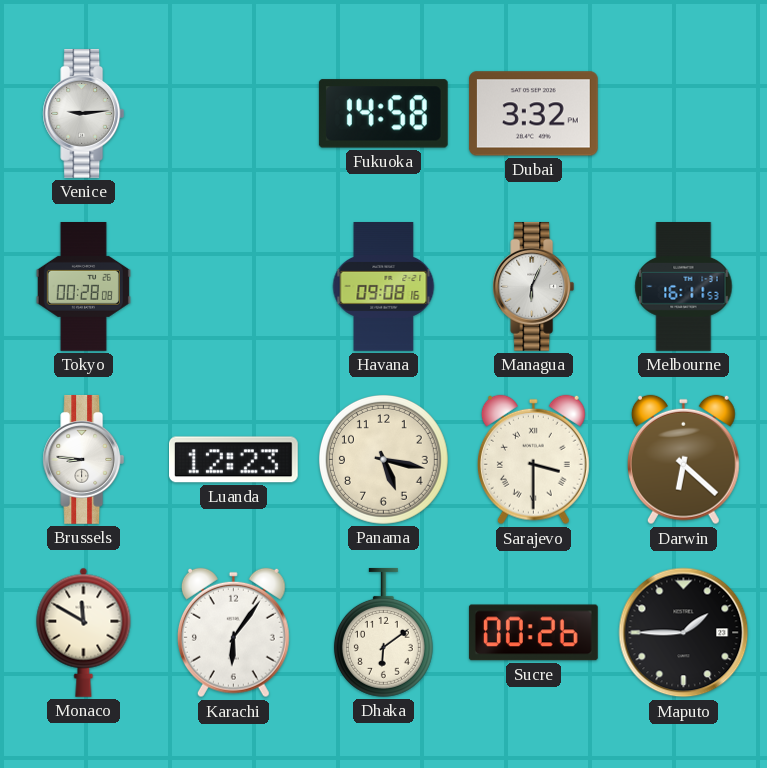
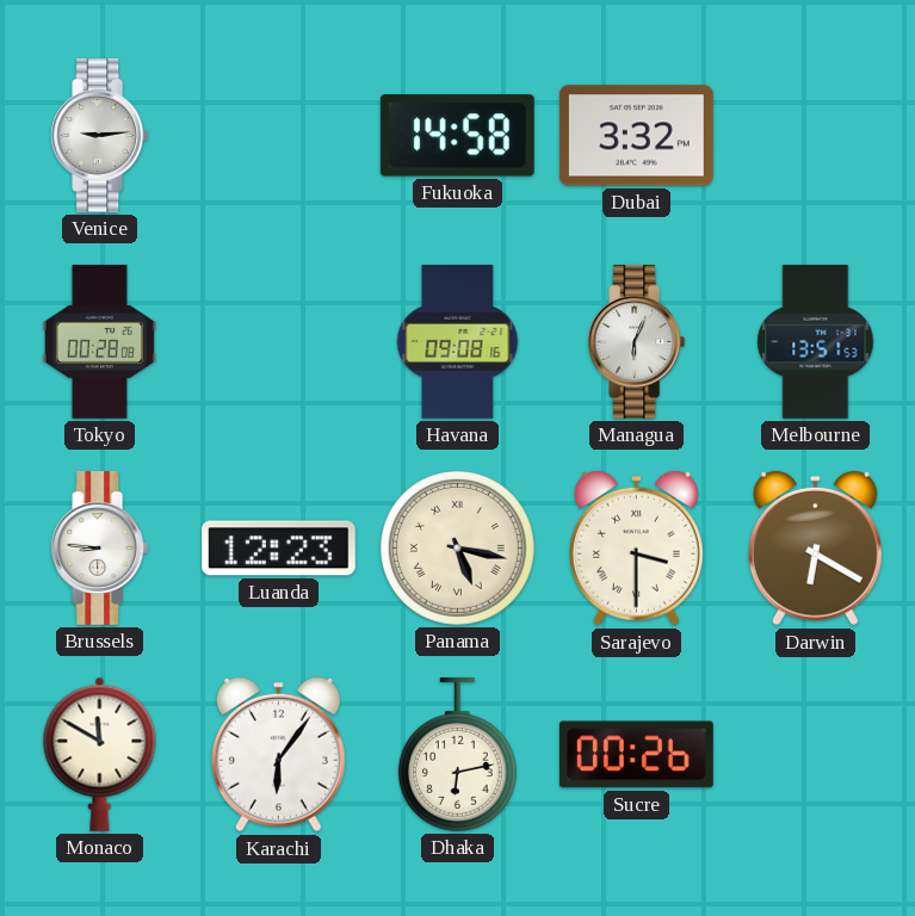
Melbourne: 16:11 -> 13:51
Panama numerals: Arabic -> Roman
Darwin: 6:22 -> 6:20
Dhaka: 6:09 -> 6:13
Maputo: 1:45 -> none
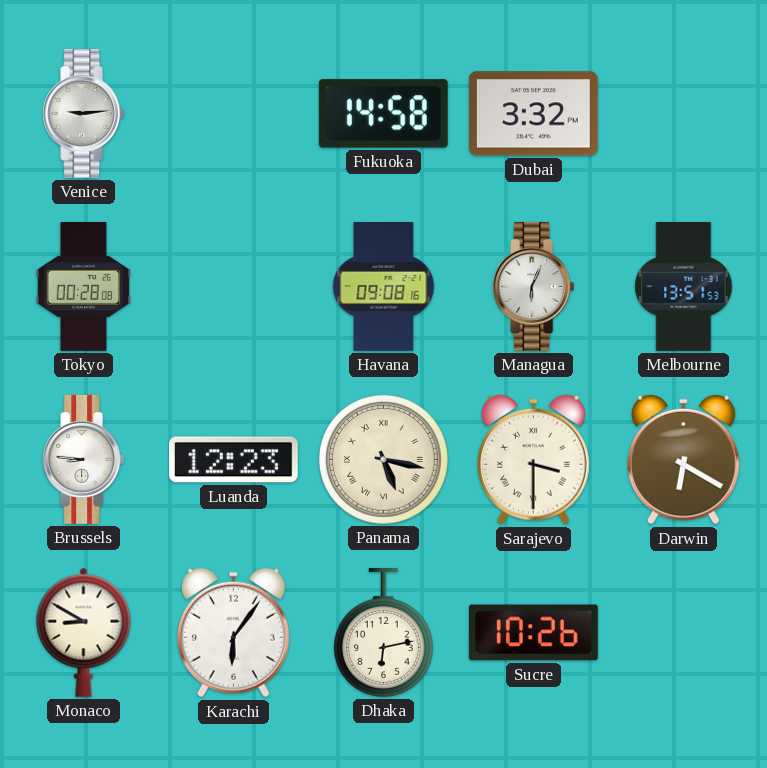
Monaco: 11:50 -> 8:50
Sucre: 00:26 -> 10:26
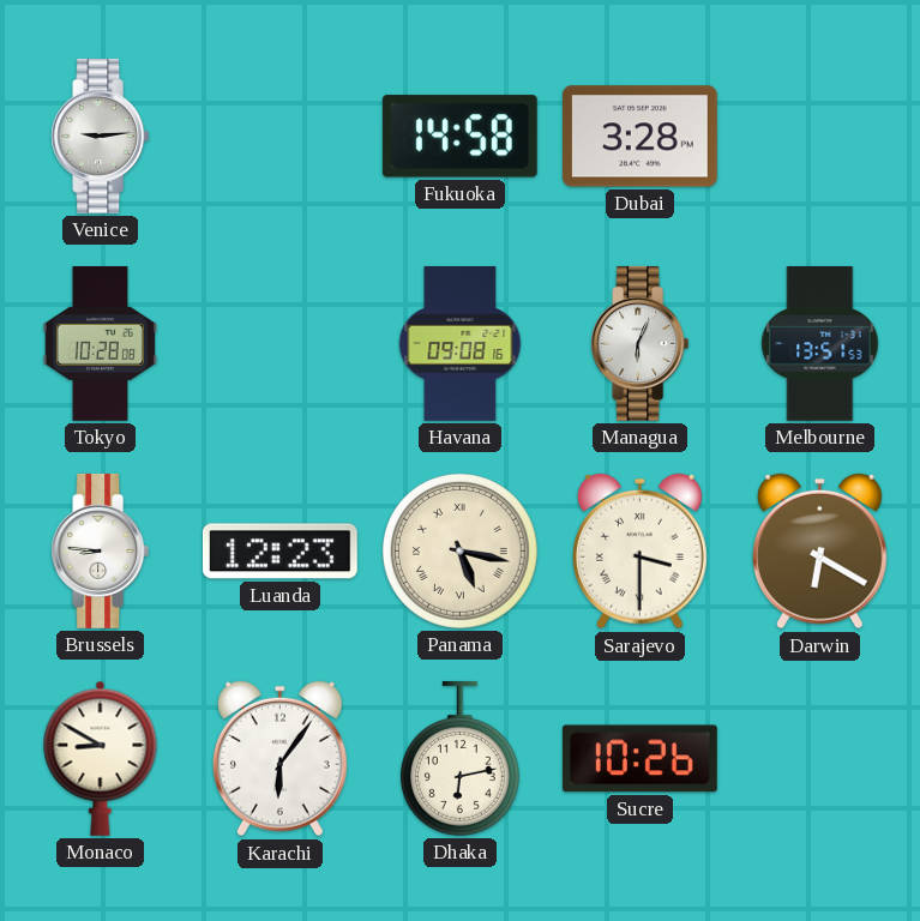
Dubai: 3:32 -> 3:28
Tokyo: 00:28 -> 10:28
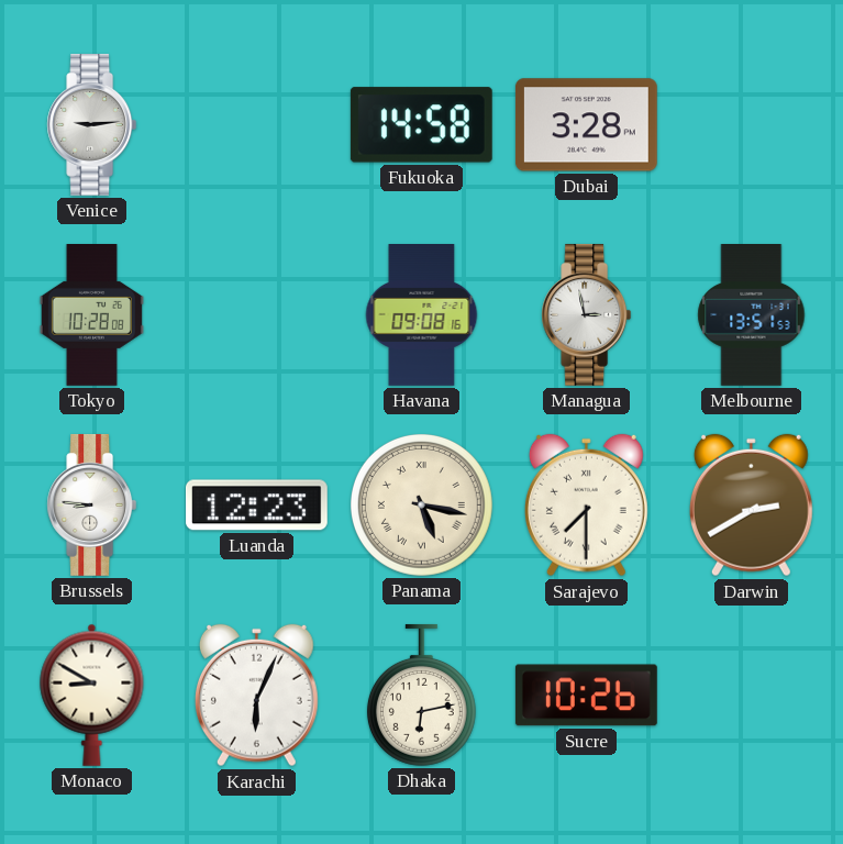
Managua: 6:04 -> 2:58
Sarajevo: 3:30 -> 7:30
Darwin: 6:20 -> 2:40
Karachi: 6:06 -> 6:04
